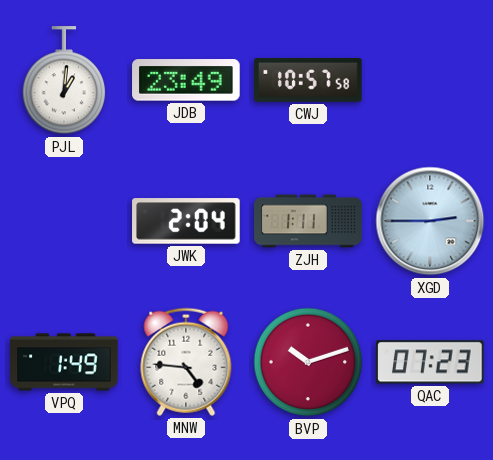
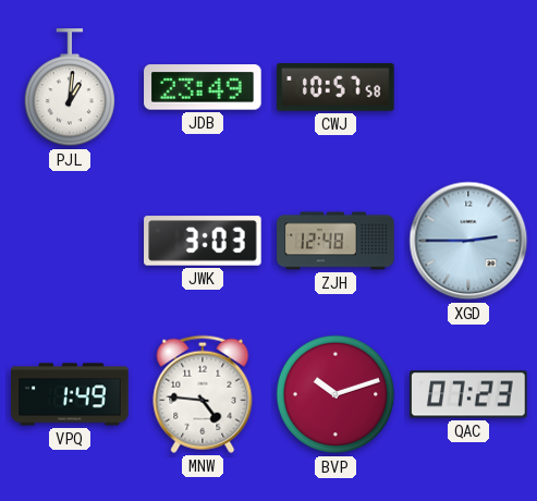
JWK: 2:04 -> 3:03
ZJH: 1:11 -> 12:48
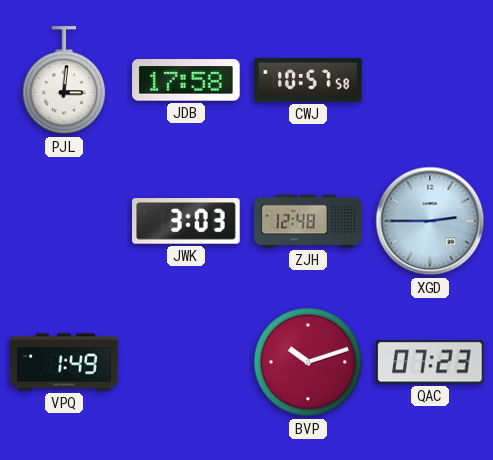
PJL: 1:01 -> 3:01
JDB: 23:49 -> 17:58
MNW: 4:46 -> none
